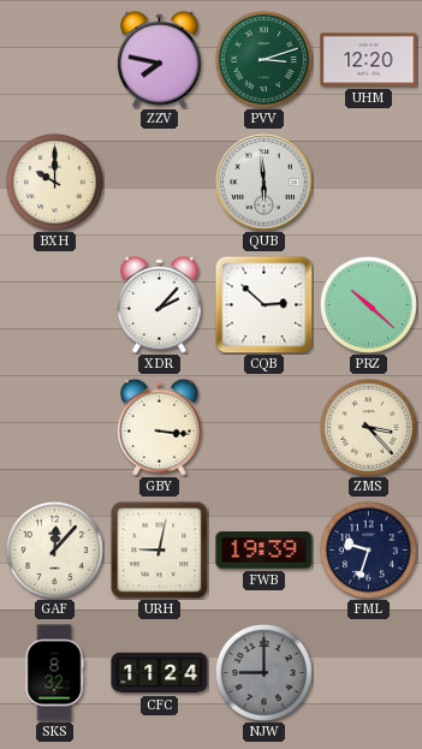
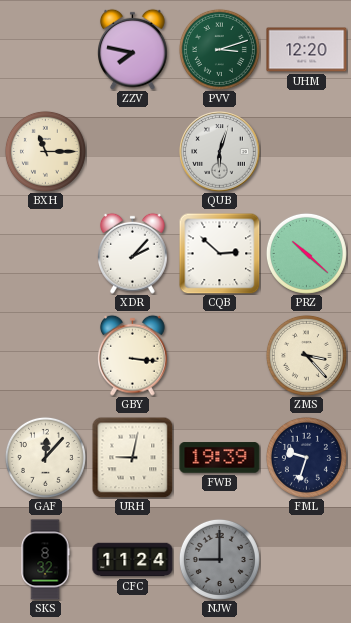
BXH: 10:00 -> 11:15
QUB: 5:59 -> 6:03
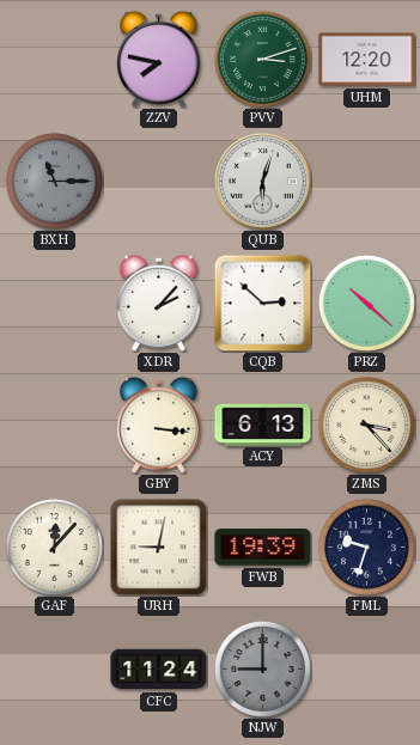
BXH dial: cream -> grey
ACY: none -> 6:13
SKS: 8:32 -> none
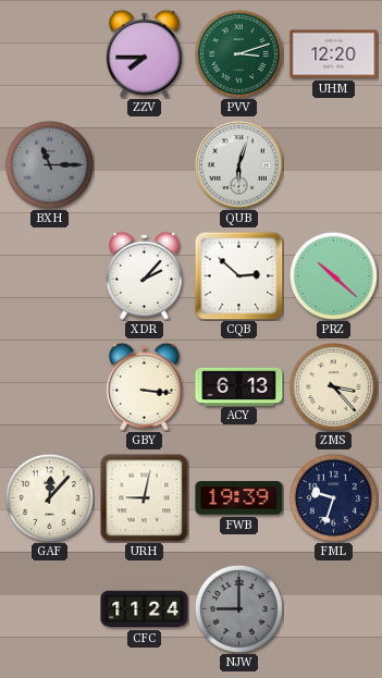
ZZV: 7:47 -> 7:45
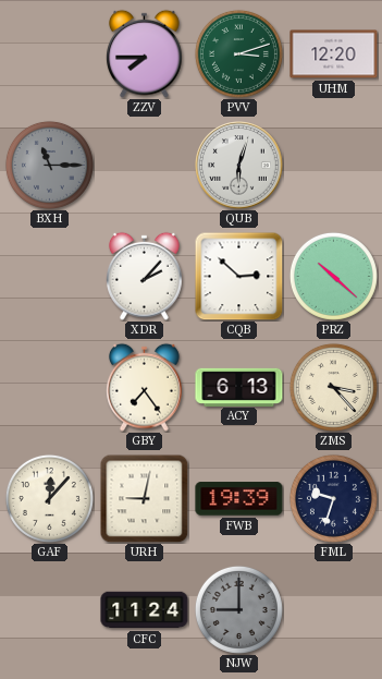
GBY: 3:16 -> 7:24
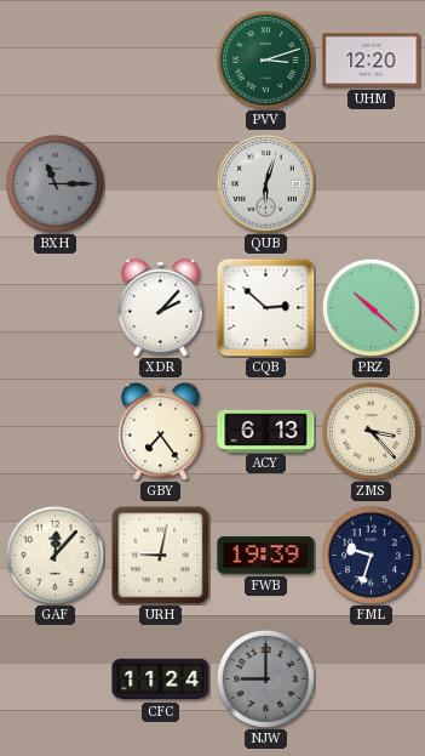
ZZV: 7:45 -> none
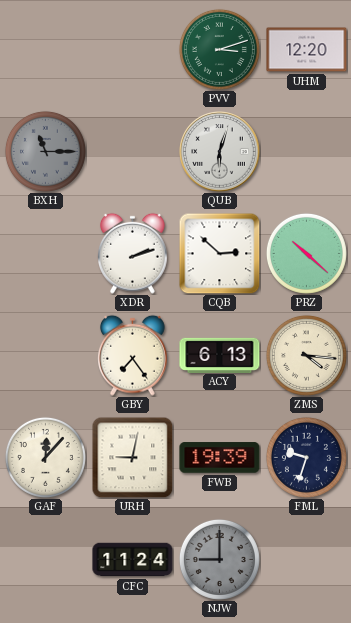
XDR: 2:07 -> 2:12
ZMS: 3:23 -> 4:16
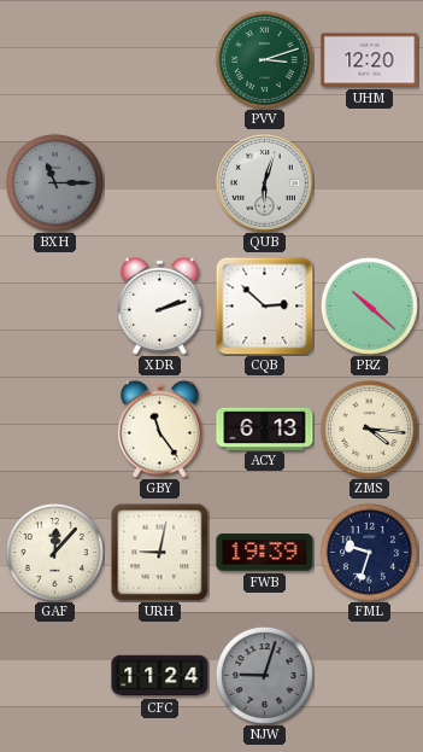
GBY: 7:24 -> 11:24
NJW: 9:00 -> 9:03
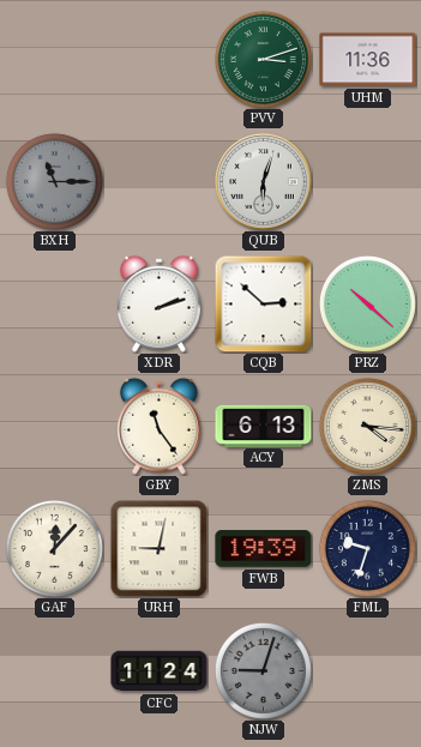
UHM: 12:20 -> 11:36
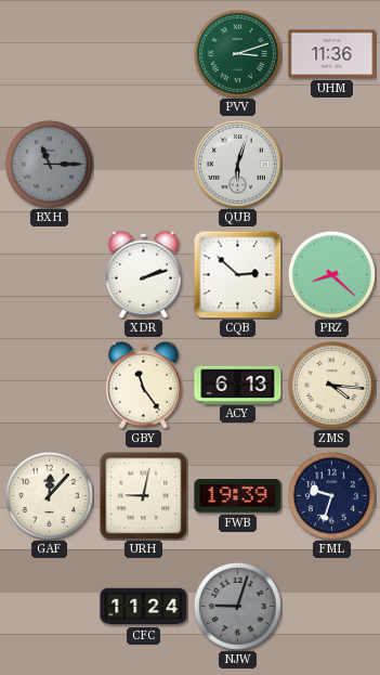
PRZ: 10:22 -> 8:22
